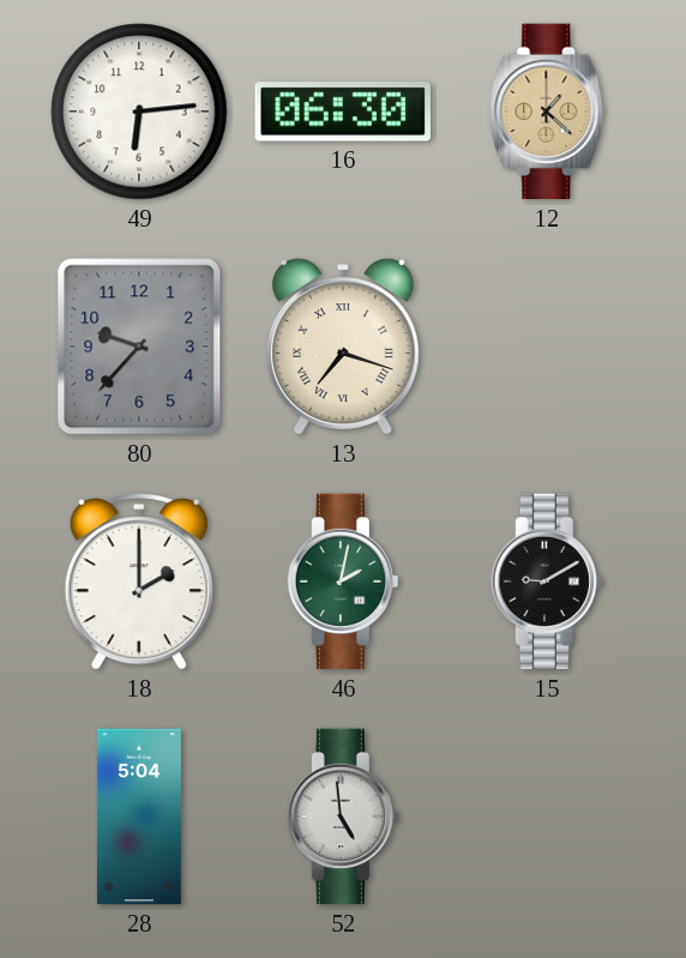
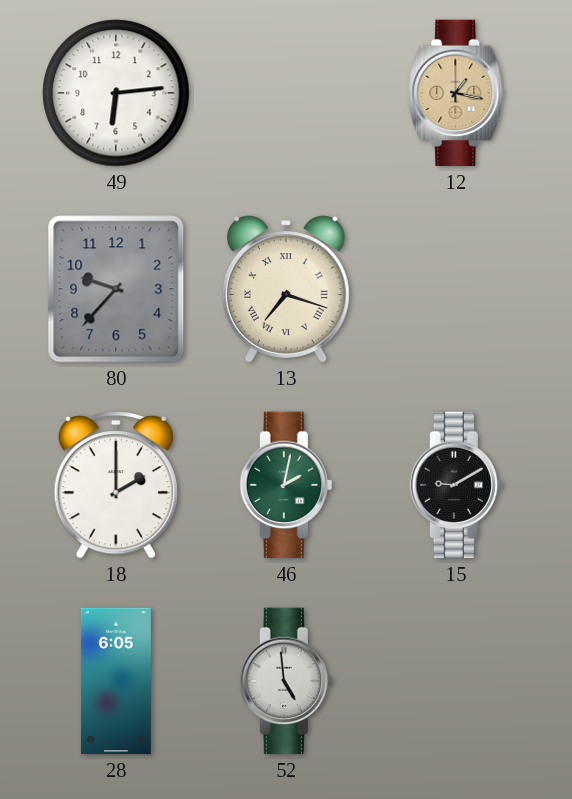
16: 06:30 -> none
12: 1:22 -> 1:17
28: 5:04 -> 6:05
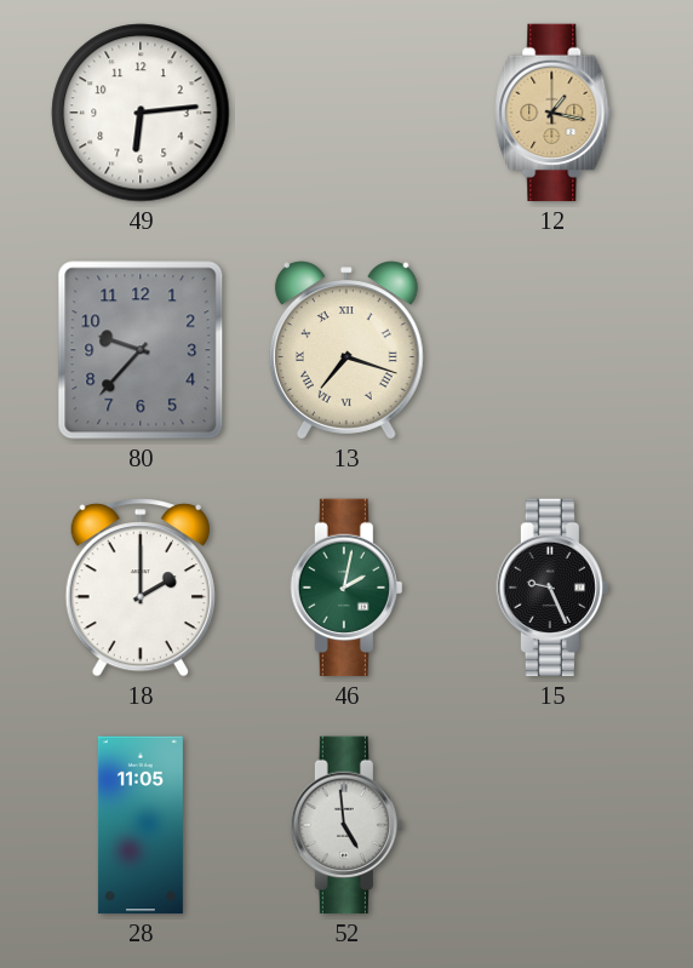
15: 9:10 -> 9:26
28: 6:05 -> 11:05
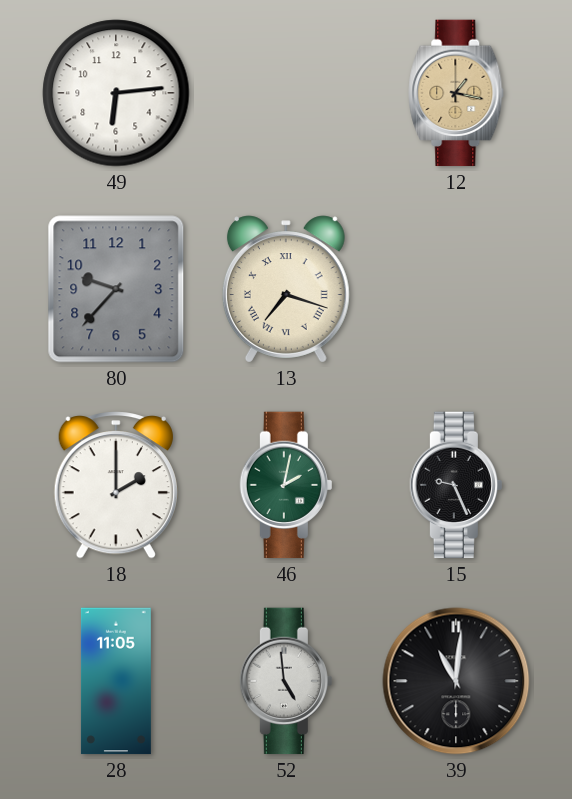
39: none -> 11:01
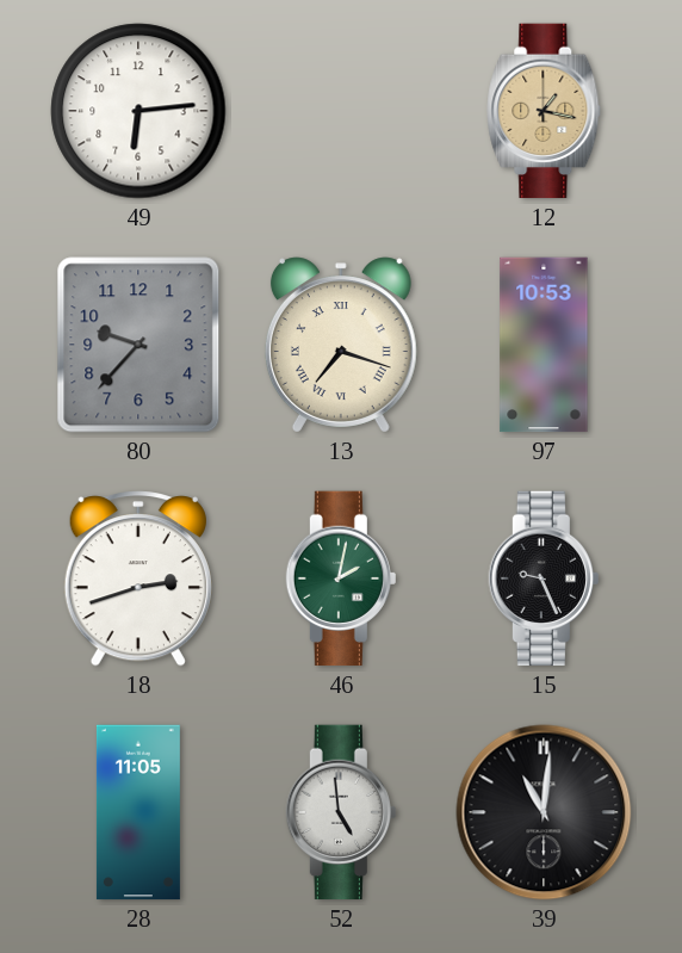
97: none -> 10:53
18: 2:00 -> 2:42
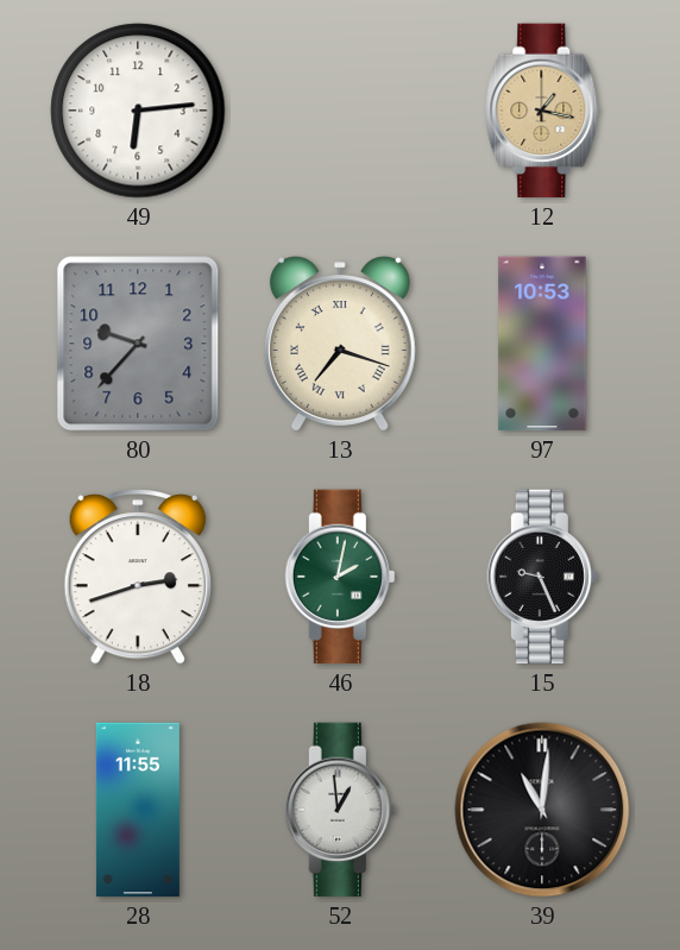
28: 11:05 -> 11:55
52: 4:59 -> 12:59
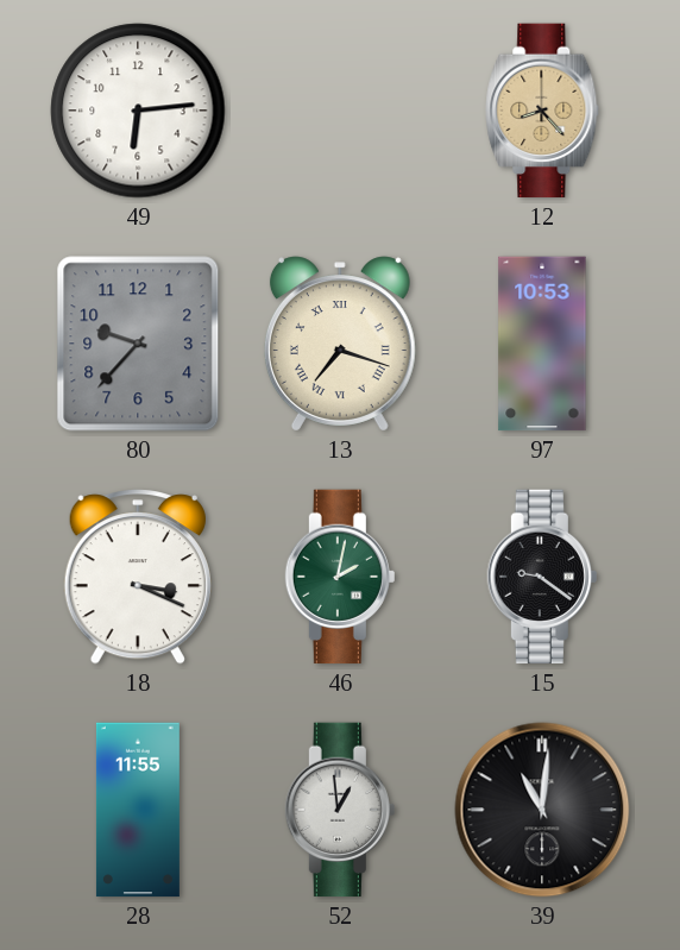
12: 1:17 -> 8:23
18: 2:42 -> 3:19
15: 9:26 -> 9:21
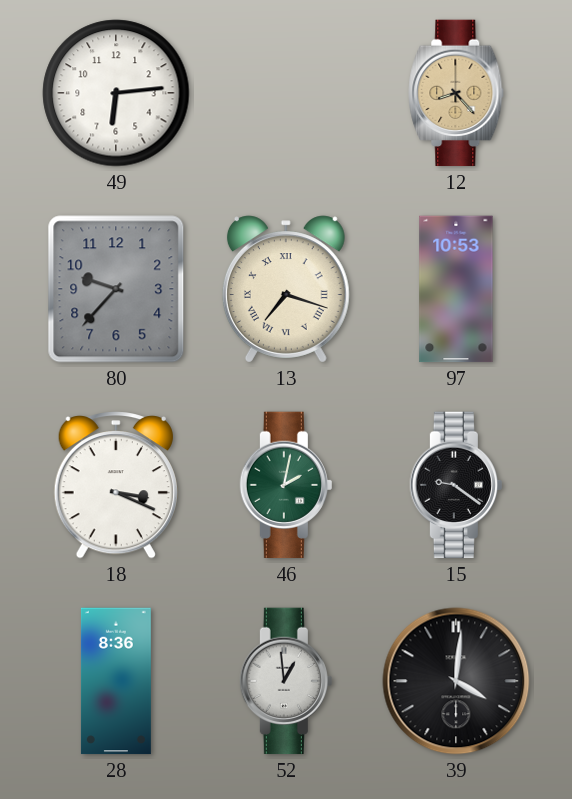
28: 11:55 -> 8:36
39: 11:01 -> 4:01
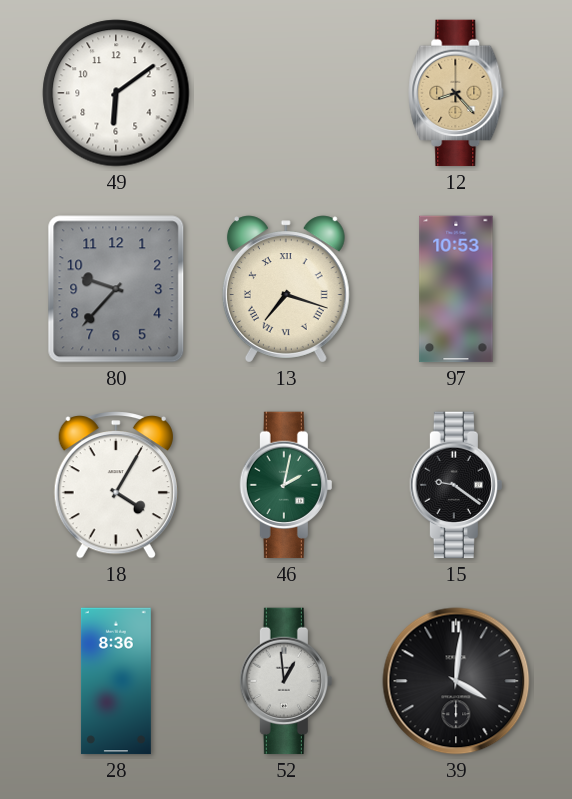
49: 6:14 -> 6:09
18: 3:19 -> 4:05
